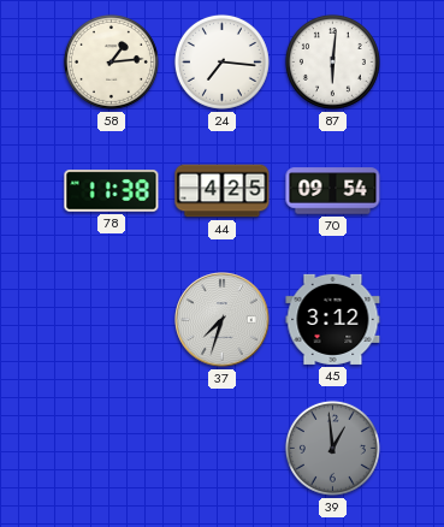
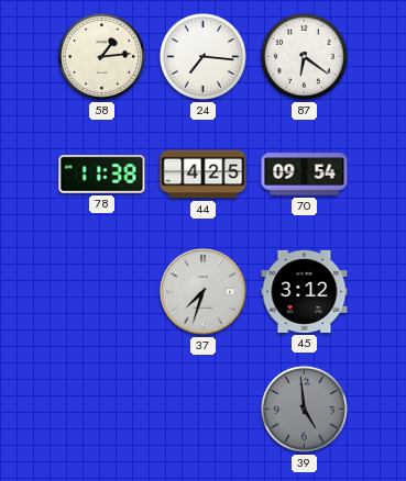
87: 6:01 -> 6:21
39: 12:59 -> 4:59
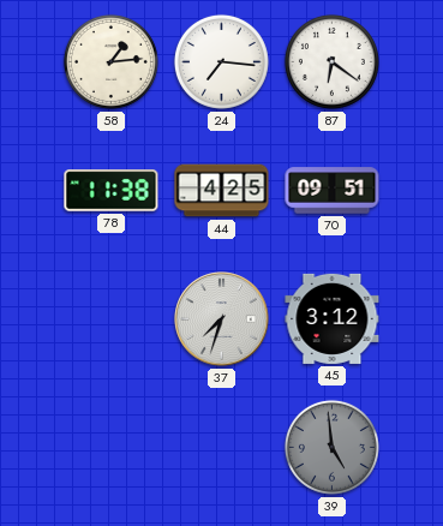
70: 09:54 -> 09:51
